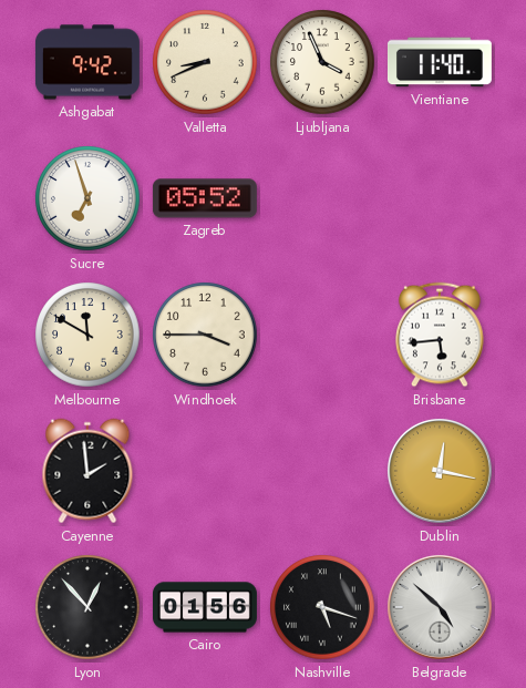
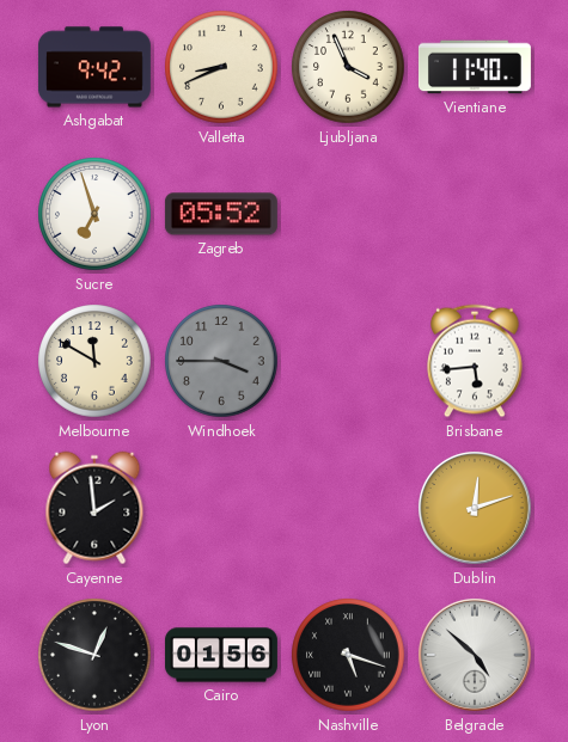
Windhoek dial: cream -> grey
Dublin: 12:17 -> 12:12
Lyon: 12:53 -> 12:48
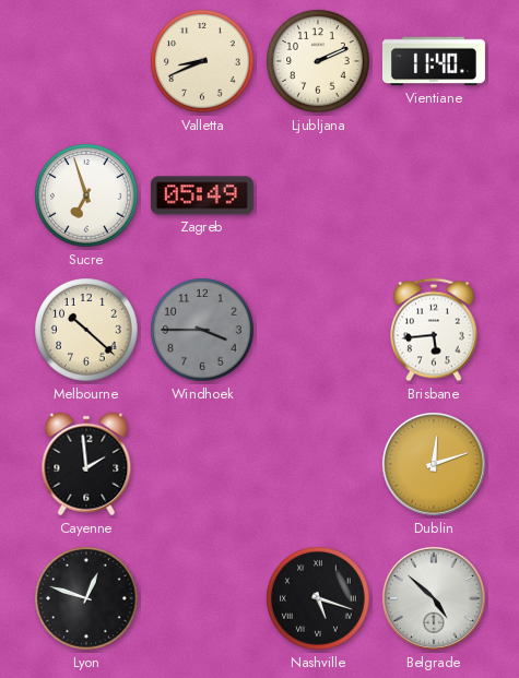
Ashgabat: 9:42 -> none
Ljubljana: 3:56 -> 2:11
Zagreb: 05:52 -> 05:49
Melbourne: 11:50 -> 10:22
Cairo: 01:56 -> none
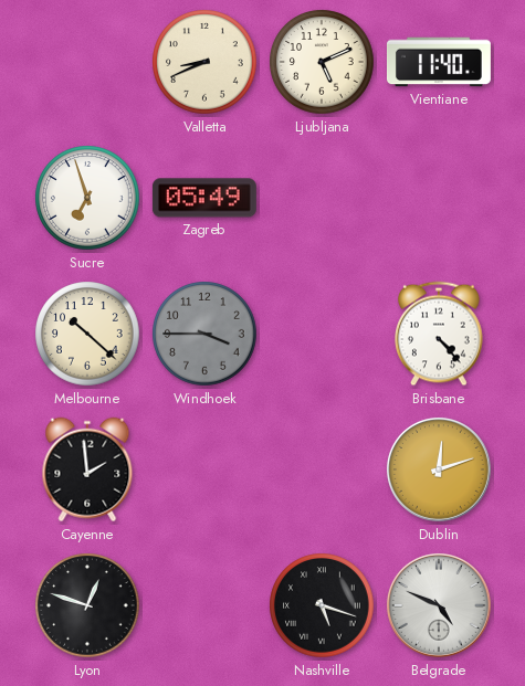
Ljubljana: 2:11 -> 5:11
Brisbane: 5:44 -> 4:23
Belgrade: 4:52 -> 4:49
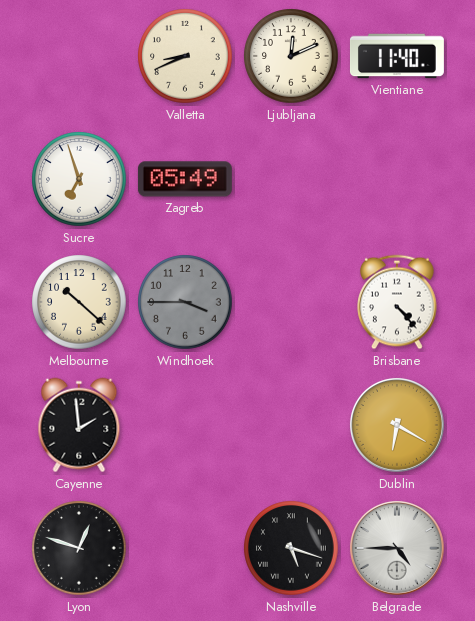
Ljubljana: 5:11 -> 12:11
Dublin: 12:12 -> 6:20
Belgrade: 4:49 -> 4:45
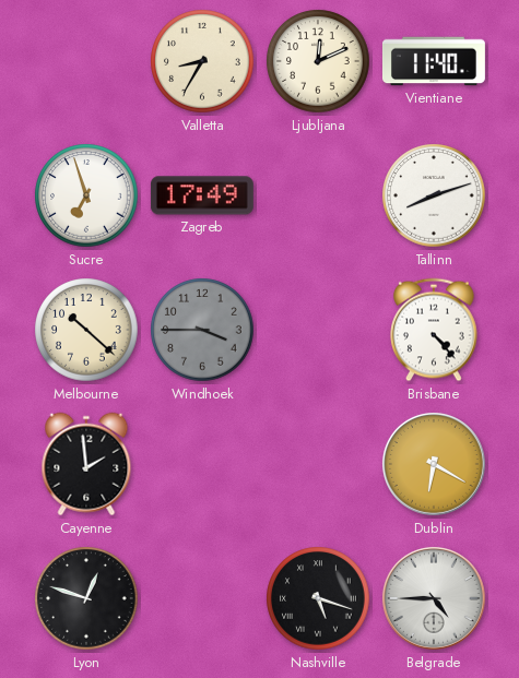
Valletta: 8:41 -> 8:35
Zagreb: 05:49 -> 17:49
Tallinn: none -> 8:12
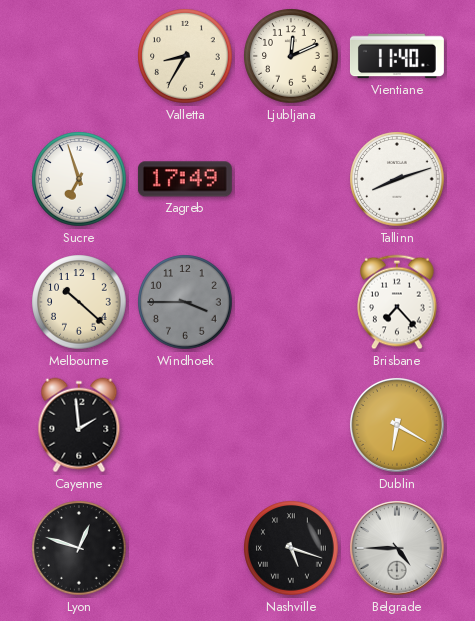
Brisbane: 4:23 -> 7:23
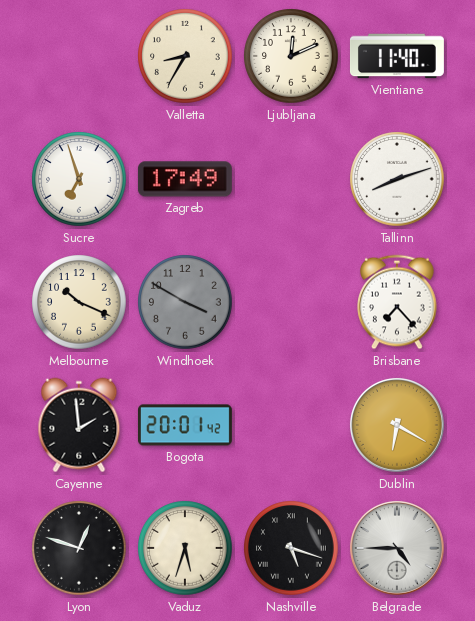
Melbourne: 10:22 -> 10:19
Windhoek: 3:45 -> 3:50
Bogota: none -> 20:01
Vaduz: none -> 5:33
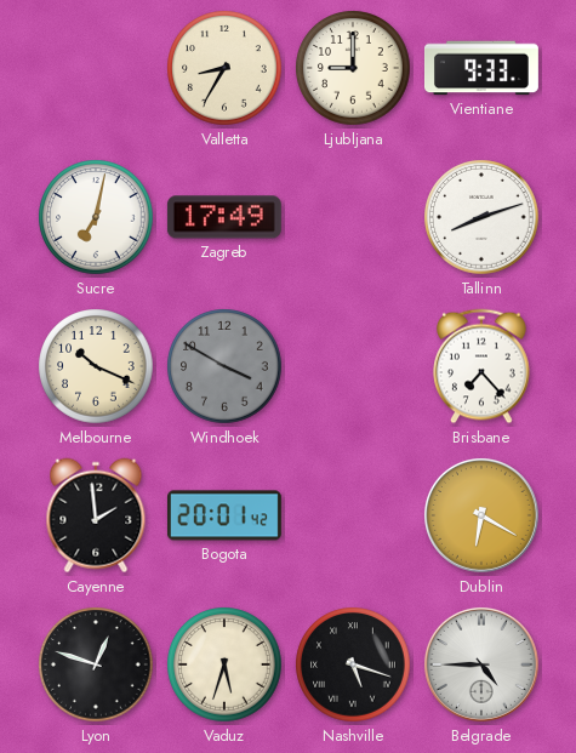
Ljubljana: 12:11 -> 9:00
Vientiane: 11:40 -> 9:33
Sucre: 6:57 -> 7:02
